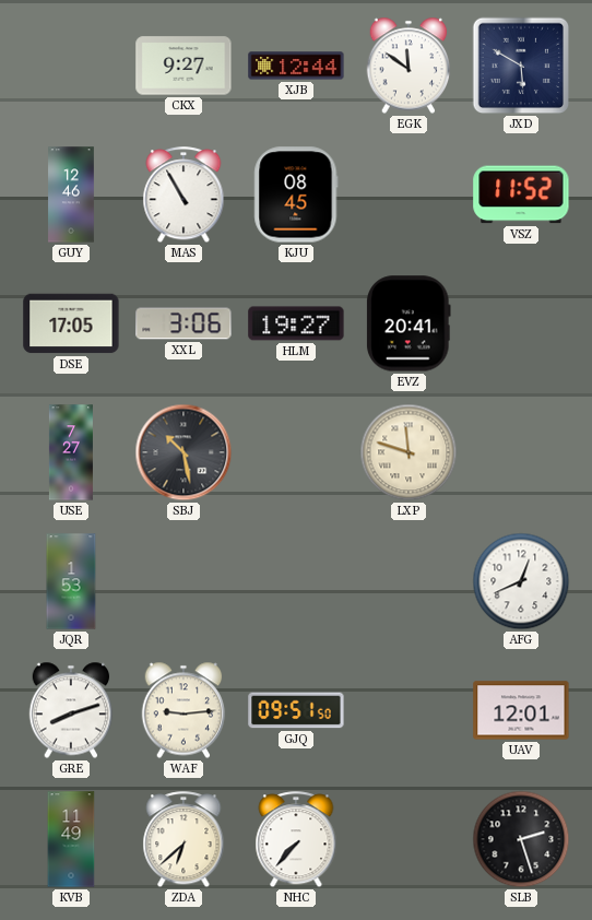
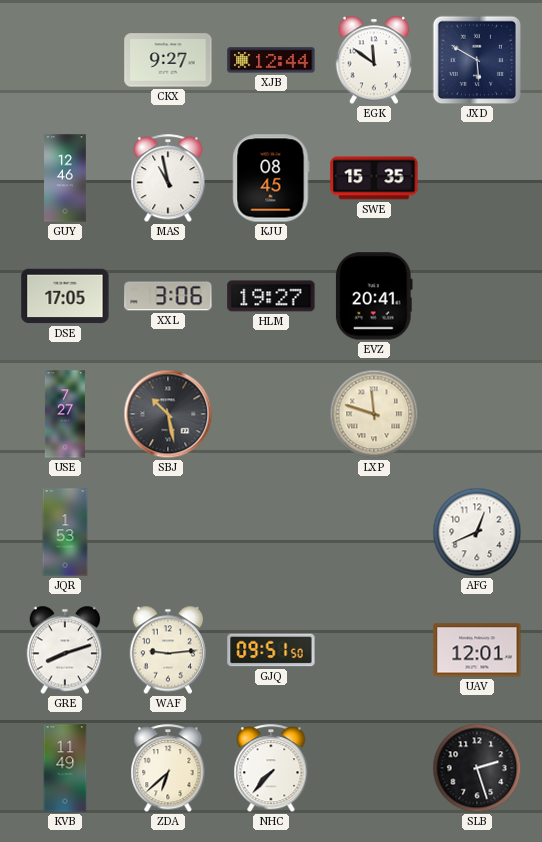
MAS: 10:55 -> 10:58
SWE: none -> 15:35
VSZ: 11:52 -> none
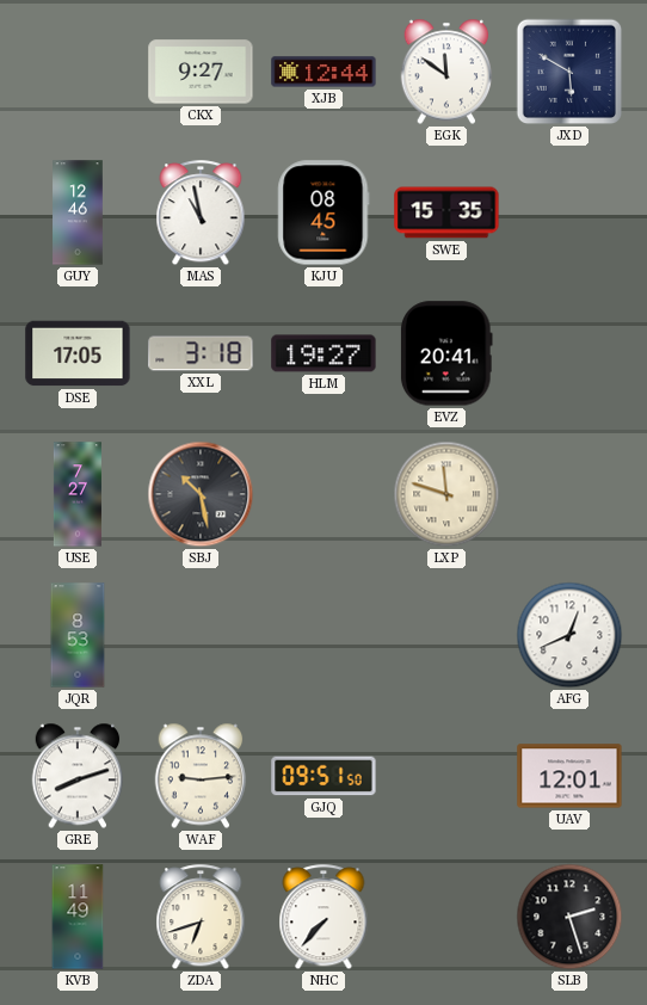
XXL: 3:06 -> 3:18
JQR: 1:53 -> 8:53
ZDA: 6:38 -> 6:42
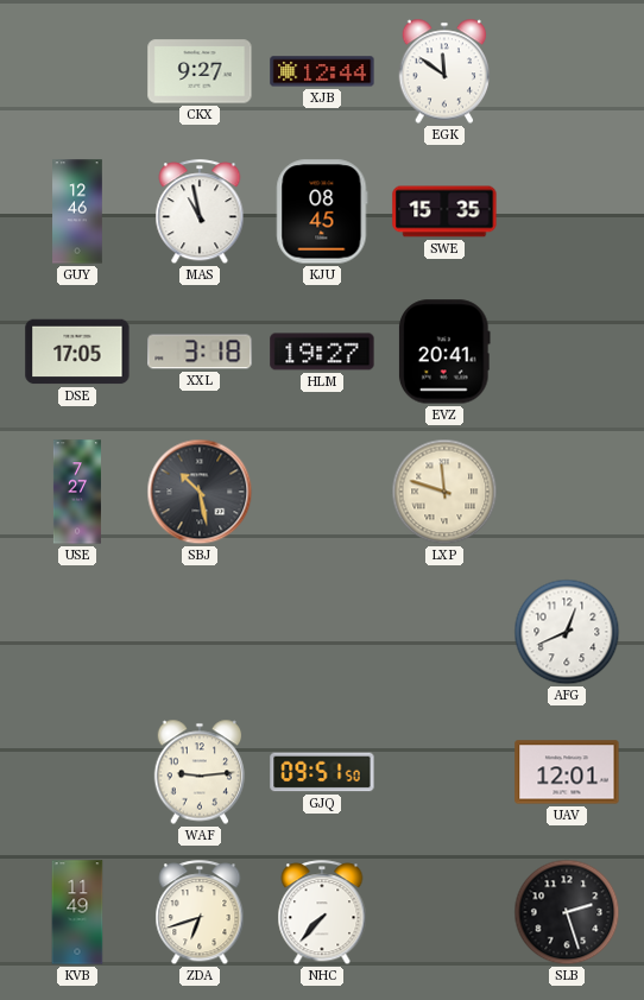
JXD: 5:50 -> none
JQR: 8:53 -> none
GRE: 8:12 -> none
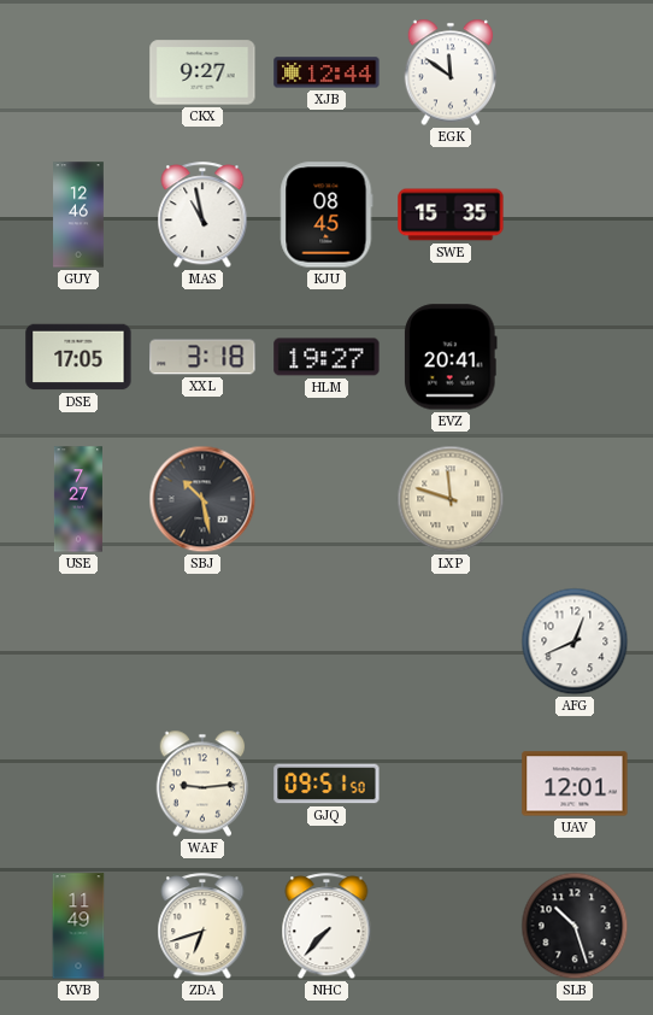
SLB: 2:27 -> 10:27
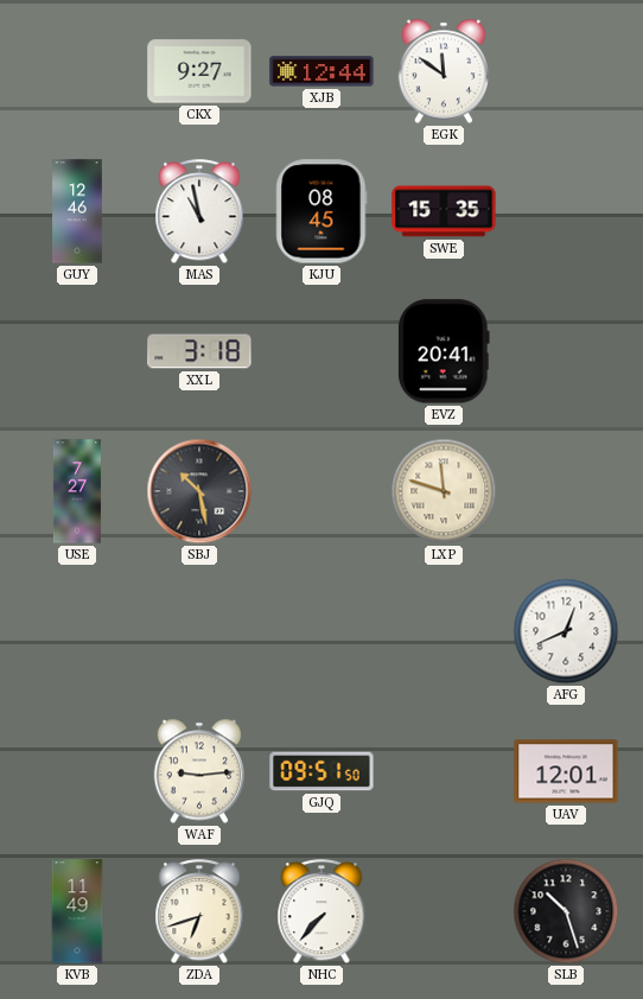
DSE: 17:05 -> none
HLM: 19:27 -> none
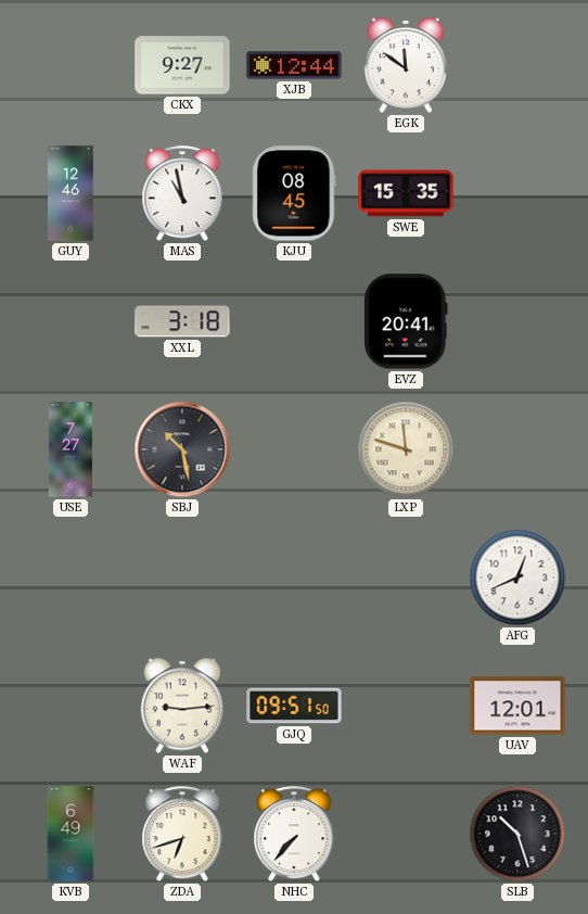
KVB: 11:49 -> 6:49
